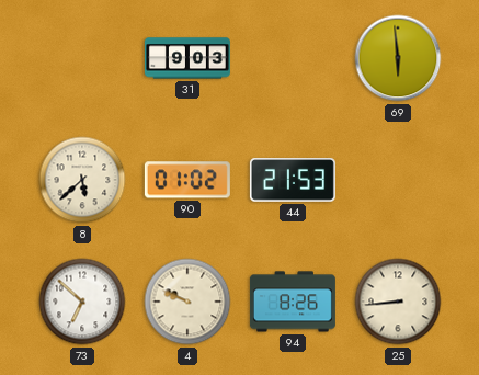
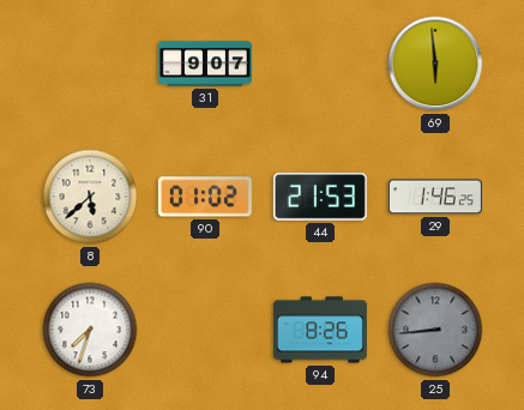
31: 9:03 -> 9:07
29: none -> 1:46
73: 6:52 -> 7:33
4: 9:49 -> none
25 dial: cream -> grey
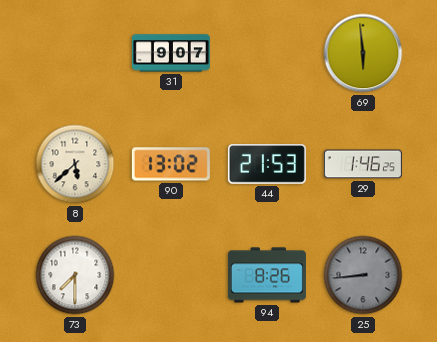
90: 01:02 -> 13:02
73: 7:33 -> 7:30
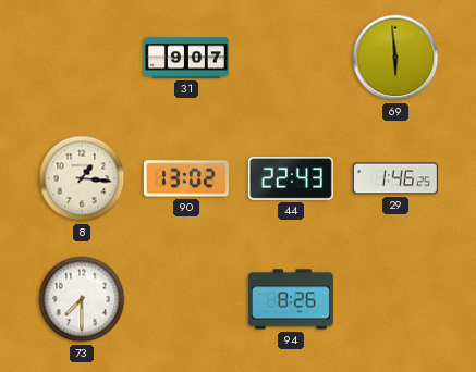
8: 5:38 -> 1:16
44: 21:53 -> 22:43
25: 8:44 -> none
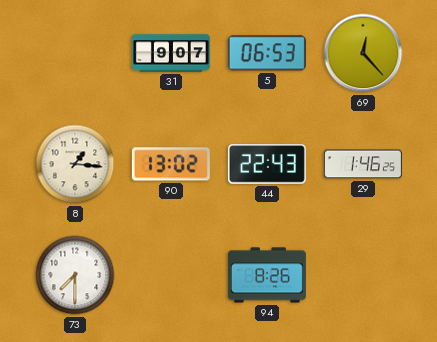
5: none -> 06:53
69: 5:59 -> 12:23
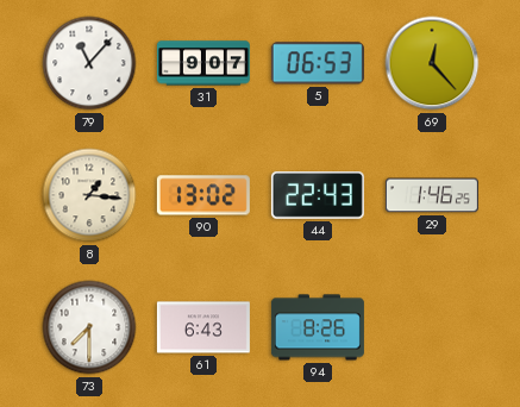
79: none -> 11:07
61: none -> 6:43
